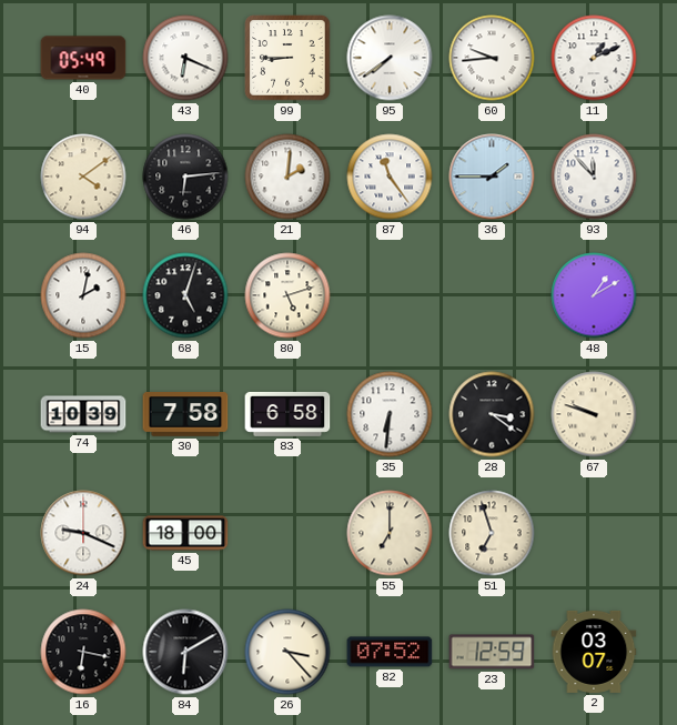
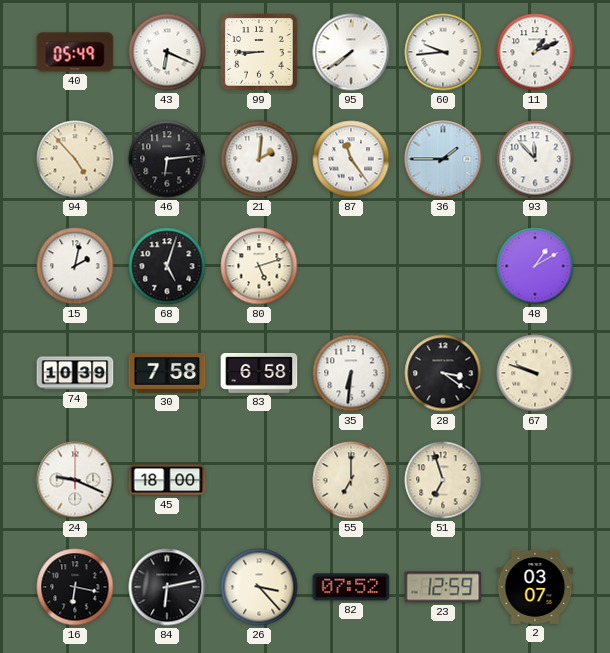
94: 4:09 -> 4:53
84: 6:10 -> 6:13
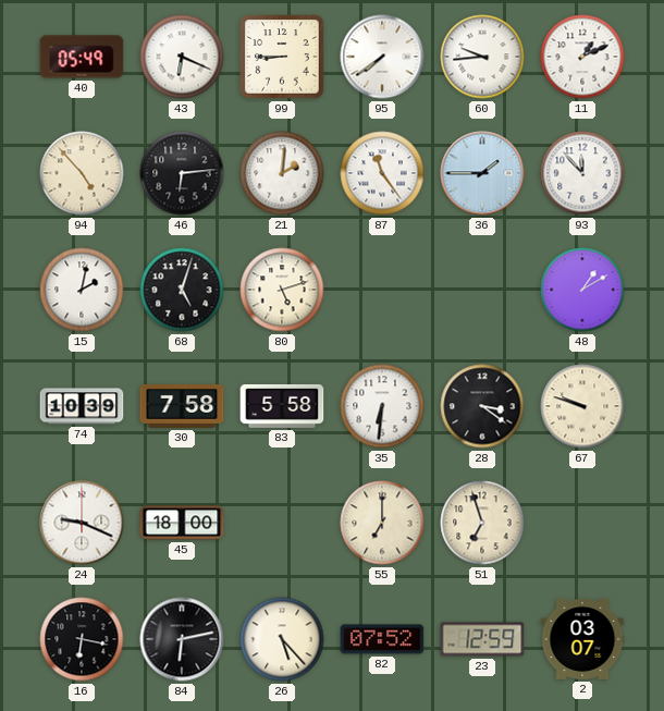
83: 6:58 -> 5:58
26: 3:23 -> 5:23
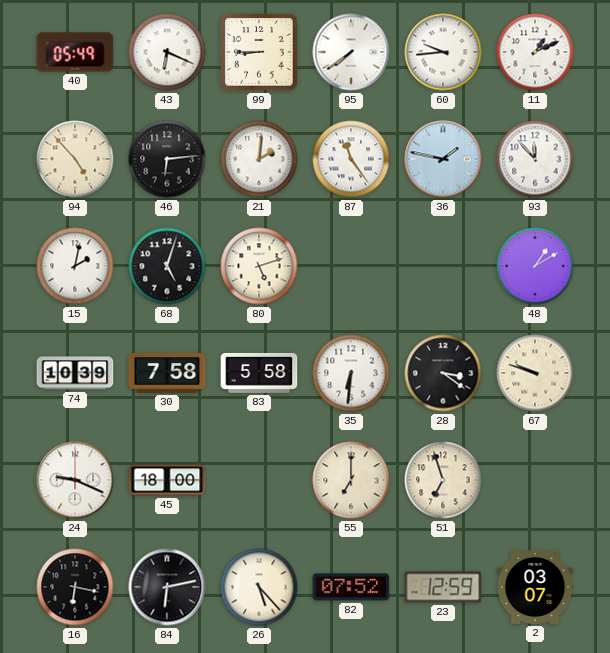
36: 1:45 -> 1:47
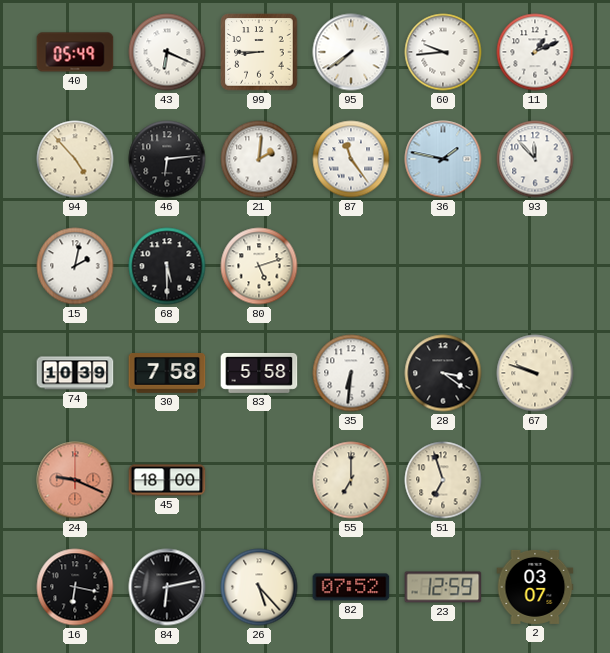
68: 5:03 -> 5:30
48: 1:10 -> none
24 dial: white -> salmon
